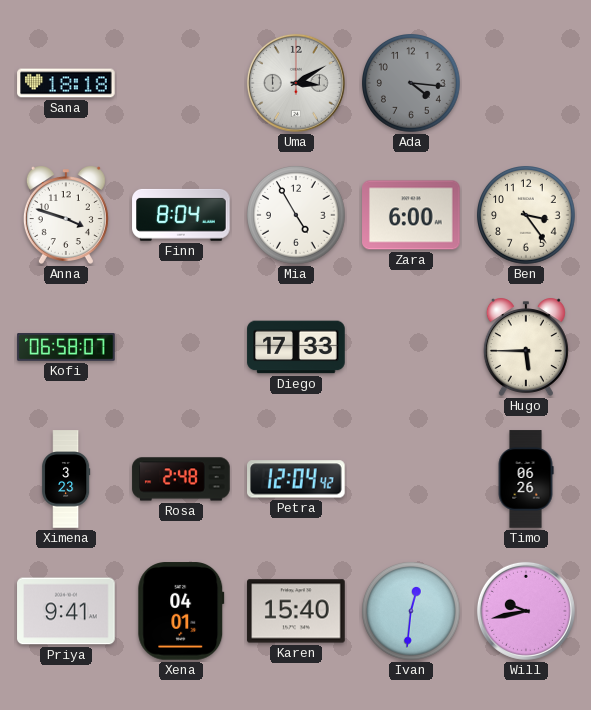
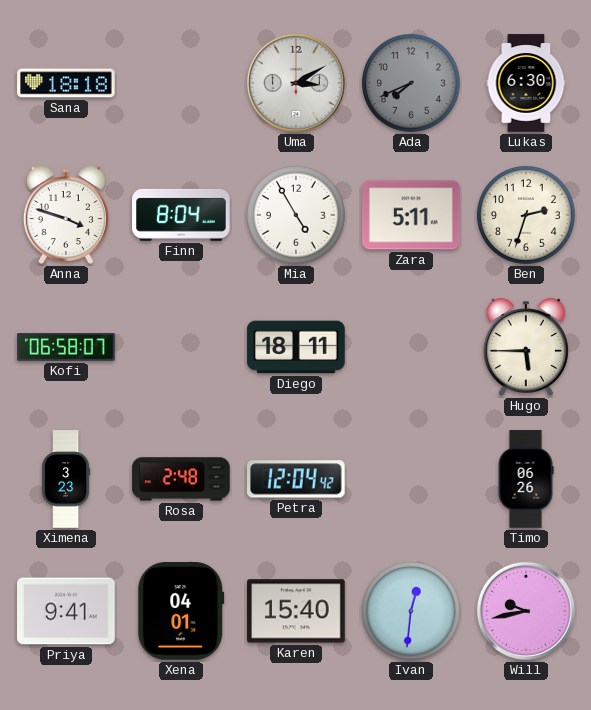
Ada: 4:16 -> 7:41
Lukas: none -> 6:30
Zara: 6:00 -> 5:11
Ben: 3:24 -> 2:33
Diego: 17:33 -> 18:11
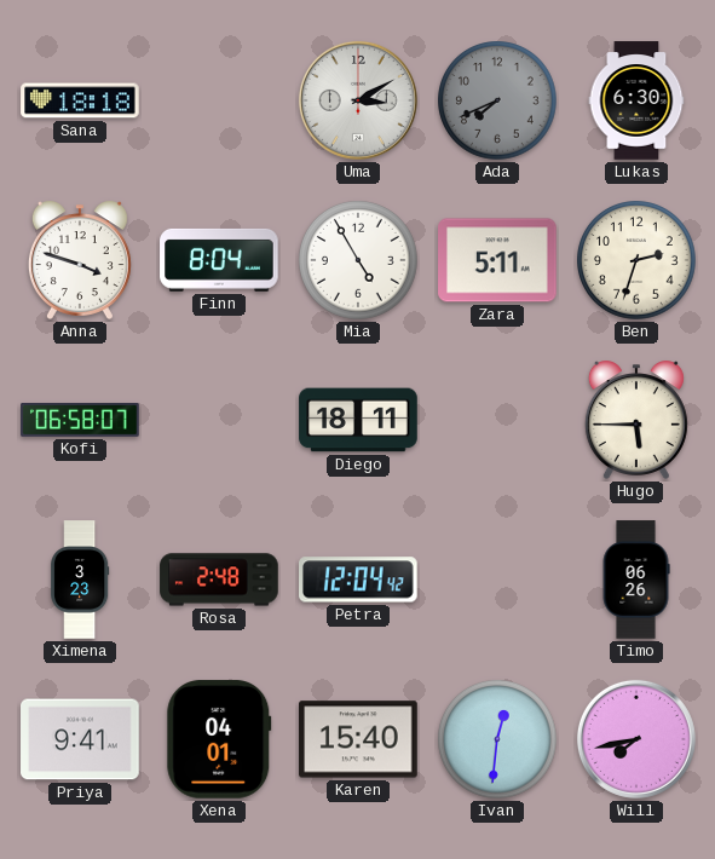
Will: 9:43 -> 7:43
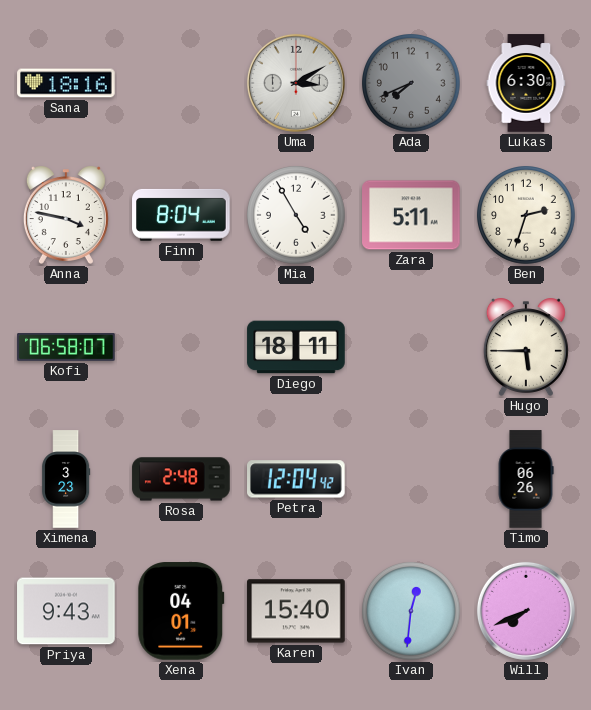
Sana: 18:18 -> 18:16
Anna: 3:48 -> 3:47
Priya: 9:41 -> 9:43
Will: 7:43 -> 7:41
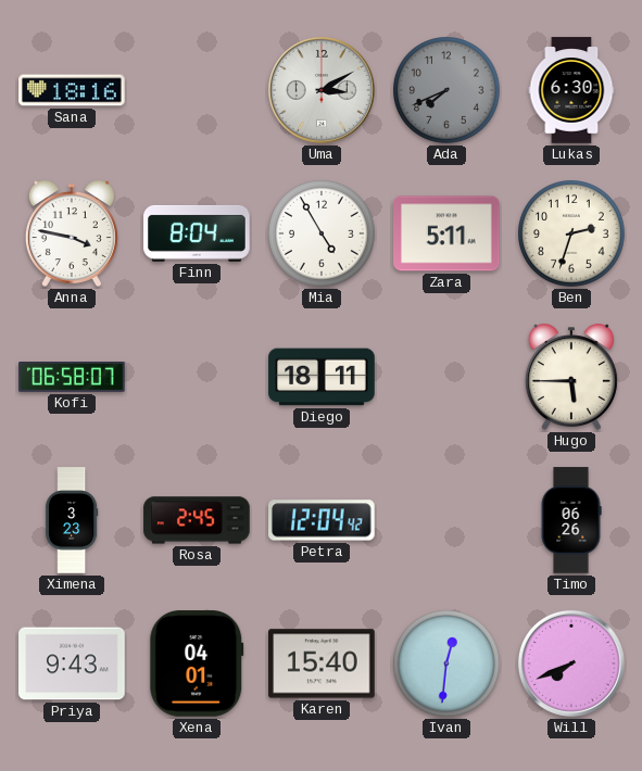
Rosa: 2:48 -> 2:45
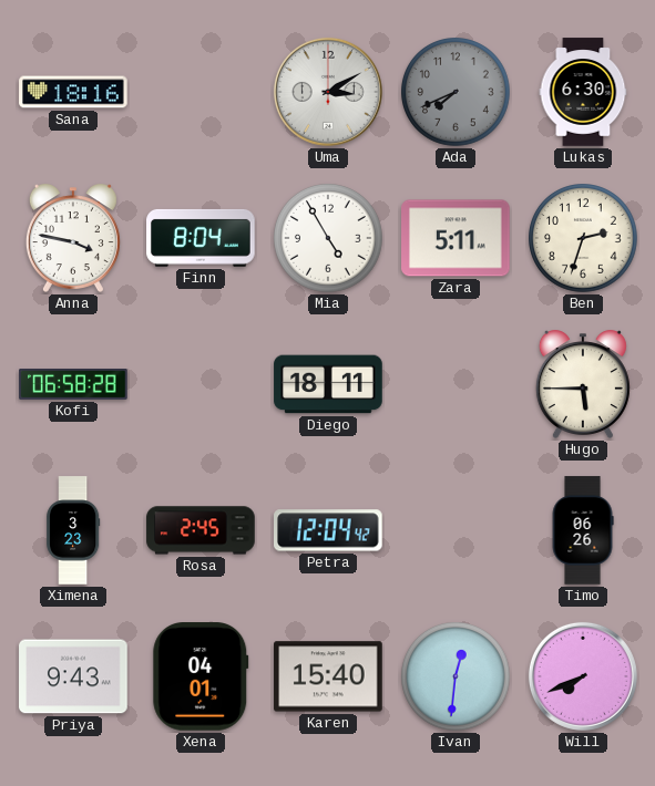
Kofi: 06:58:07 -> 06:58:28
